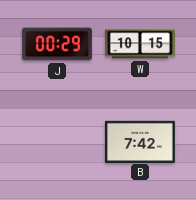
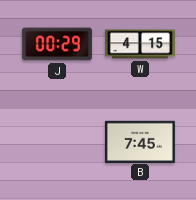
W: 10:15 -> 4:15
B: 7:42 -> 7:45
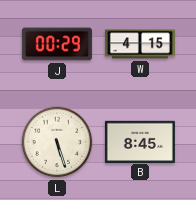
L: none -> 5:27
B: 7:45 -> 8:45
